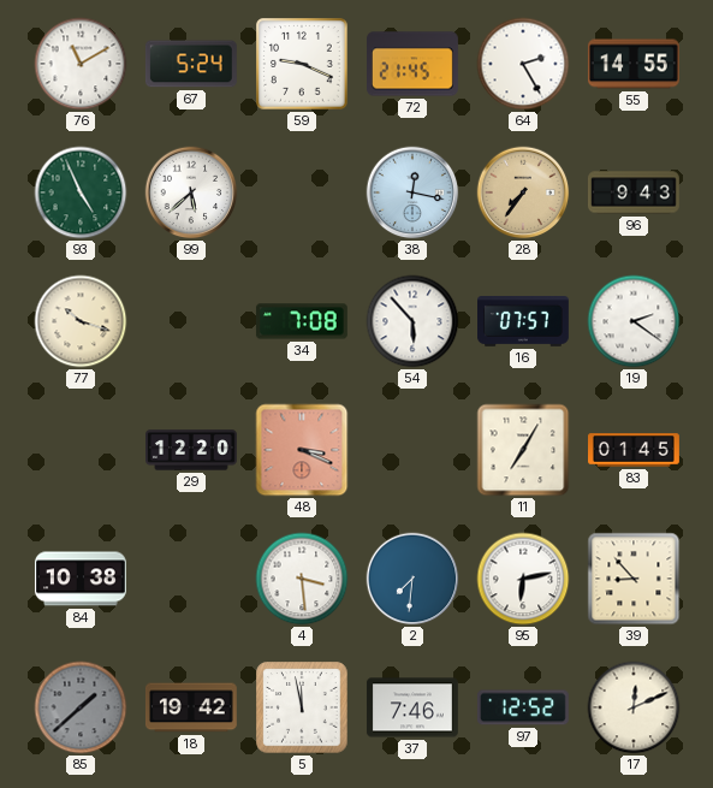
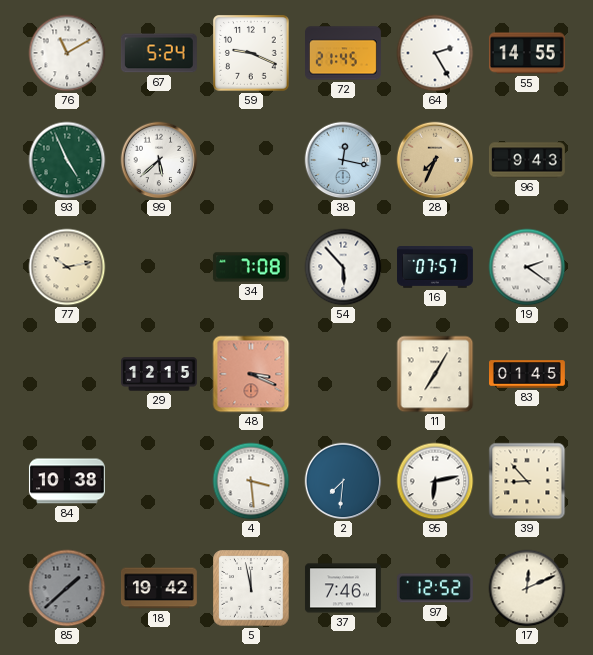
28: 7:36 -> 7:34
77: 10:18 -> 10:13
29: 12:20 -> 12:15
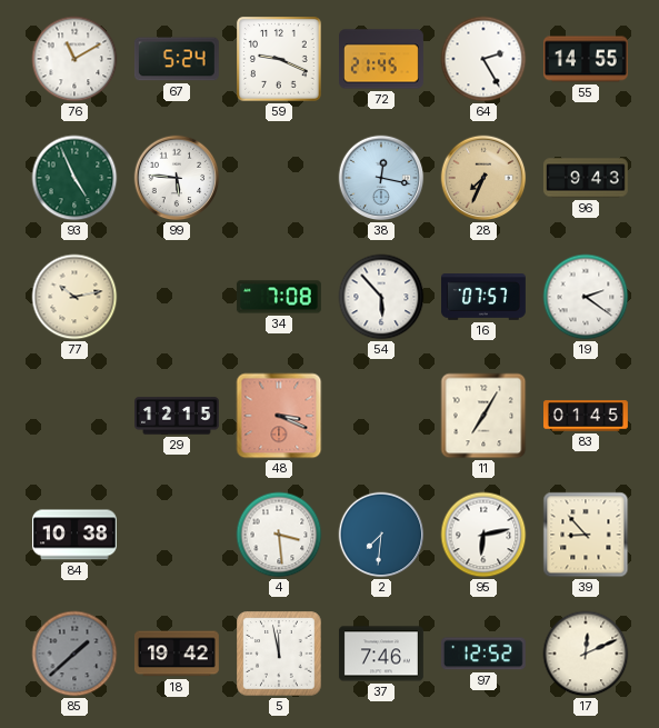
99: 5:38 -> 5:46
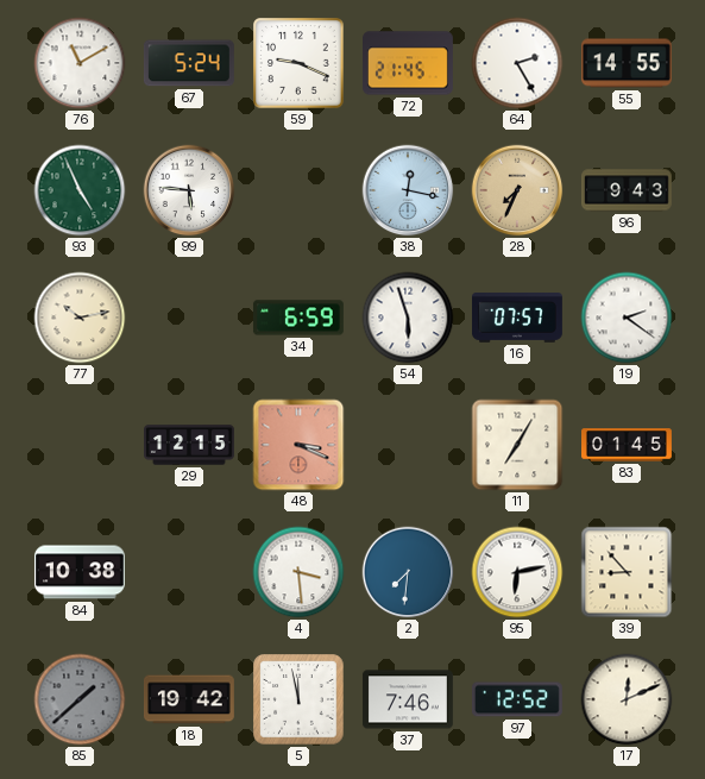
34: 7:08 -> 6:59
54: 5:53 -> 5:57
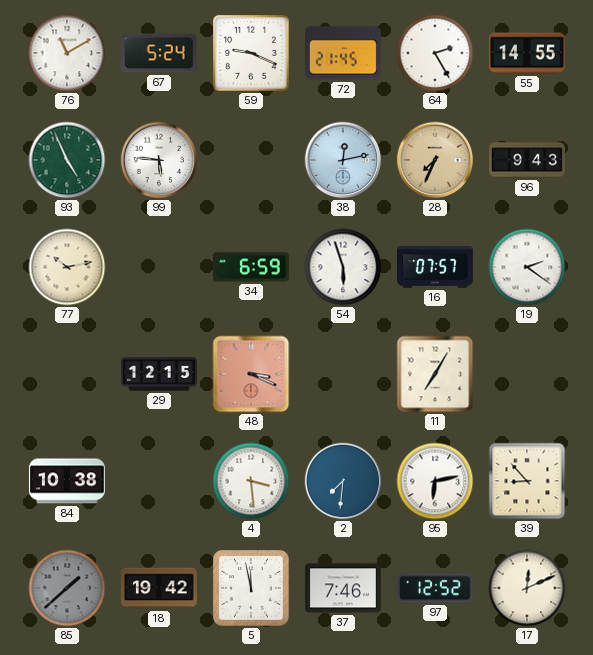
38: 12:17 -> 12:13
83: 01:45 -> none
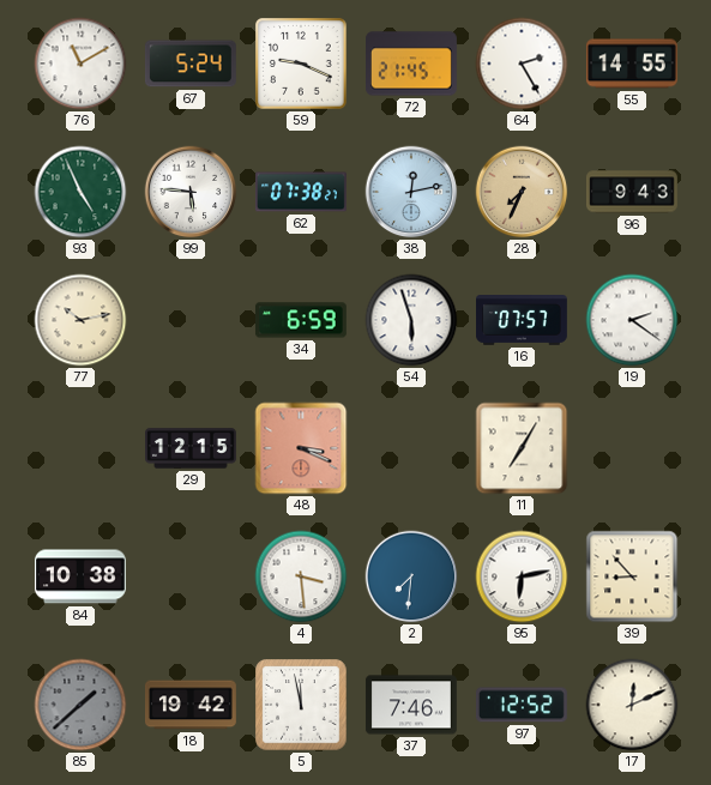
62: none -> 07:38
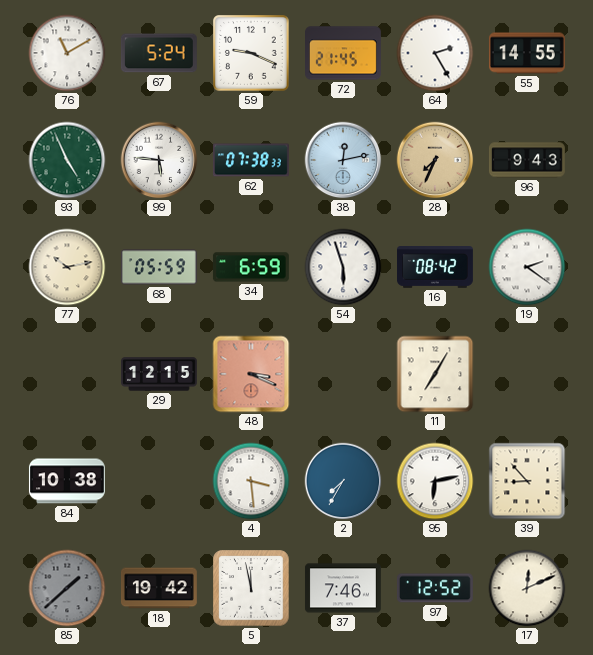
62: 07:38:27 -> 07:38:33
68: none -> 05:59
16: 07:57 -> 08:42
2: 7:31 -> 7:35
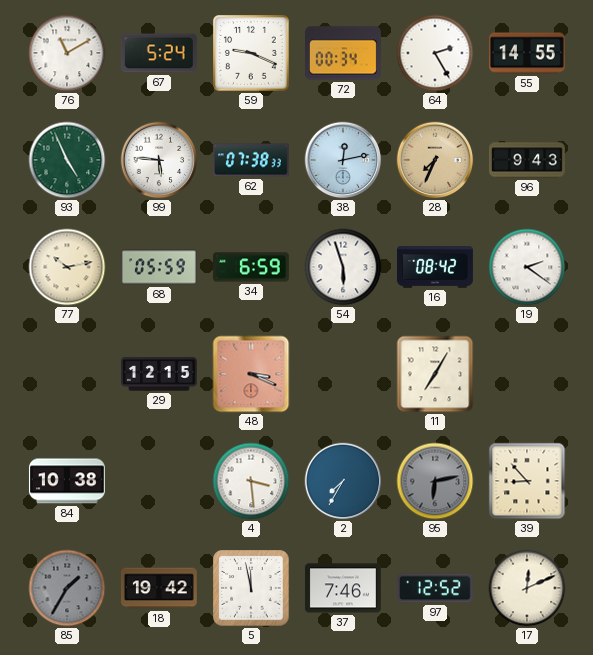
72: 21:45 -> 00:34
95 dial: white -> grey
85: 1:38 -> 1:35
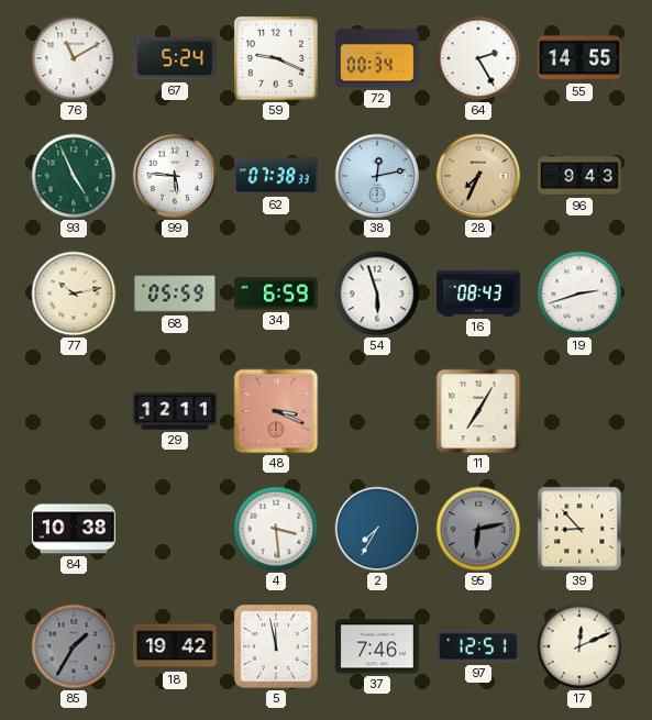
16: 08:42 -> 08:43
19: 2:21 -> 2:42
29: 12:15 -> 12:11
97: 12:52 -> 12:51
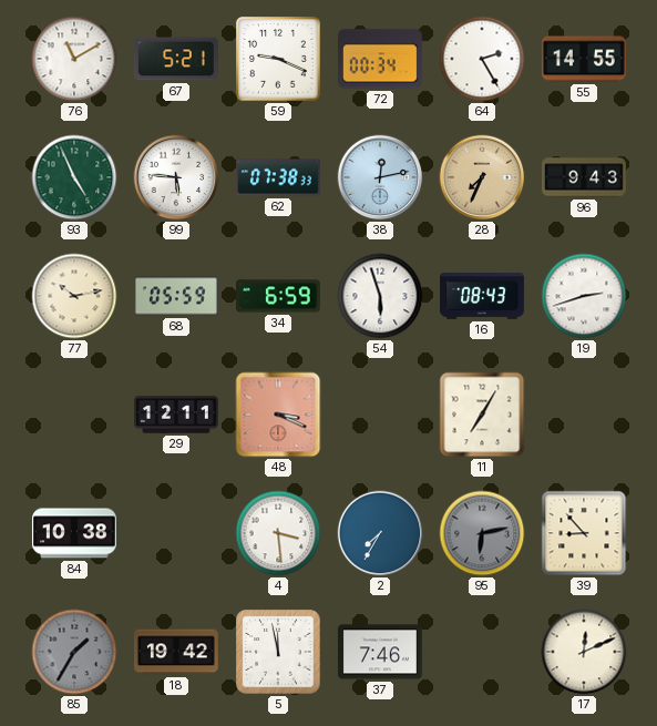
67: 5:24 -> 5:21
97: 12:51 -> none
